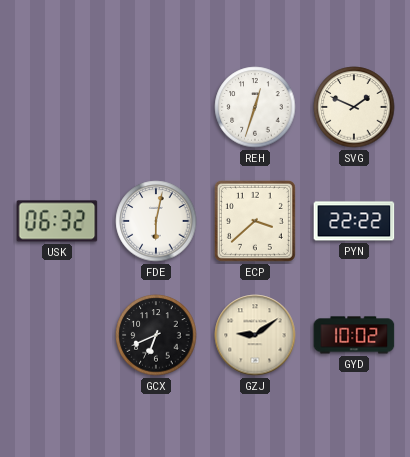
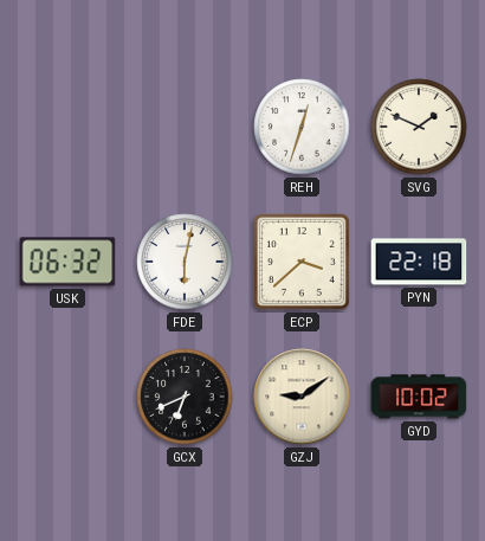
PYN: 22:22 -> 22:18
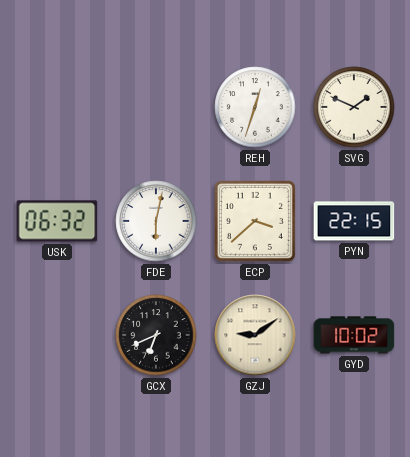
PYN: 22:18 -> 22:15
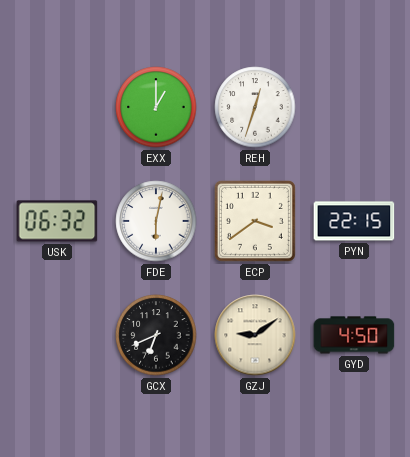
EXX: none -> 1:00
SVG: 1:49 -> none
ECP: 3:38 -> 3:39
GYD: 10:02 -> 4:50
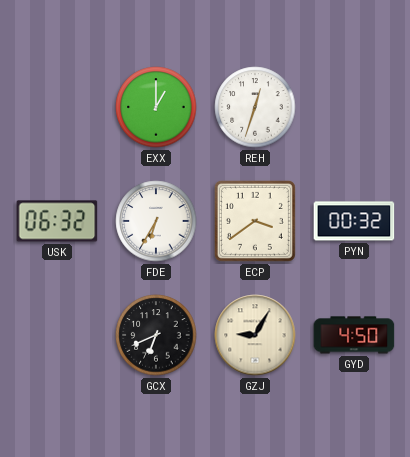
FDE: 6:02 -> 6:35
PYN: 22:15 -> 00:32
GZJ: 9:09 -> 9:05
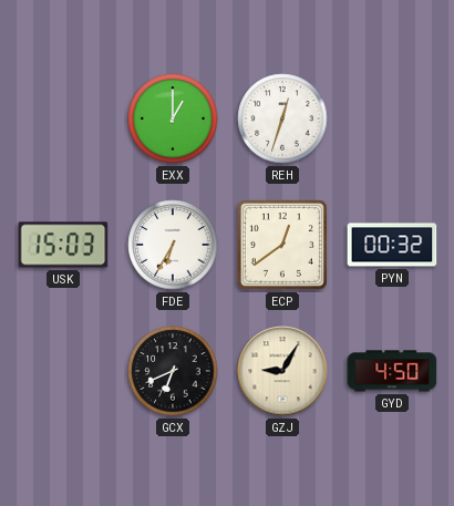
USK: 06:32 -> 15:03
ECP: 3:39 -> 12:39
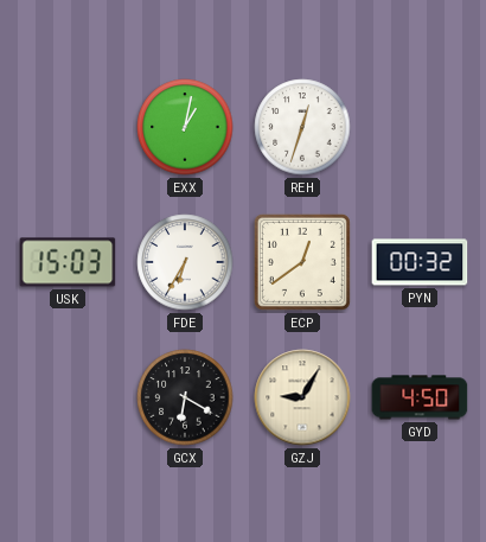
EXX: 1:00 -> 1:02
GCX: 6:41 -> 6:20
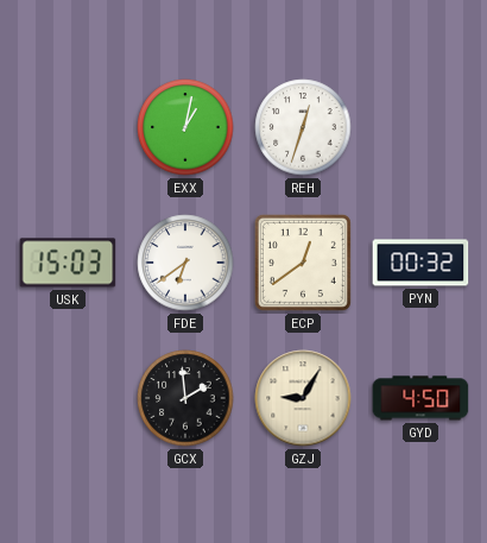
FDE: 6:35 -> 6:39
GCX: 6:20 -> 1:59
